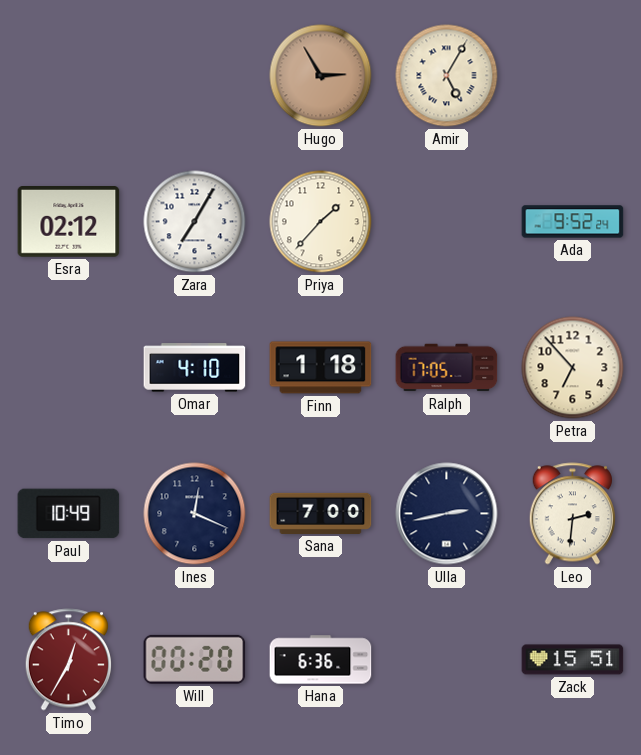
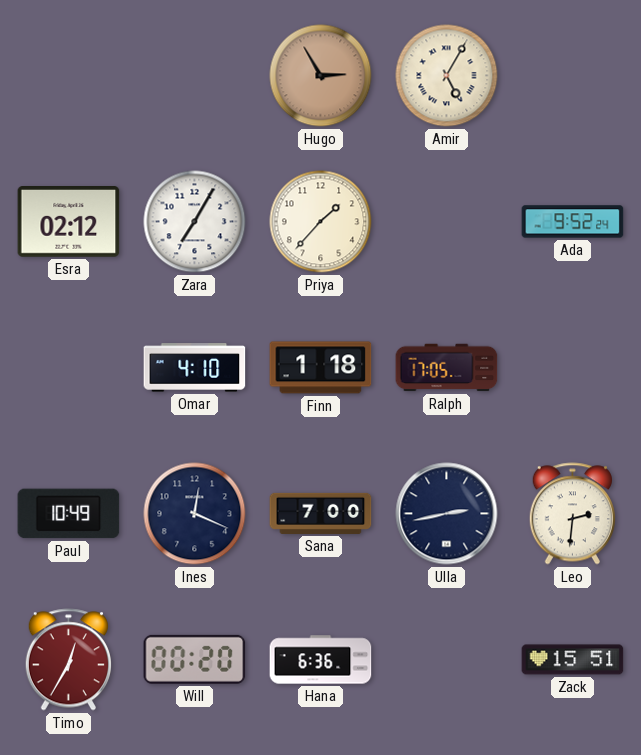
Petra: 6:53 -> none
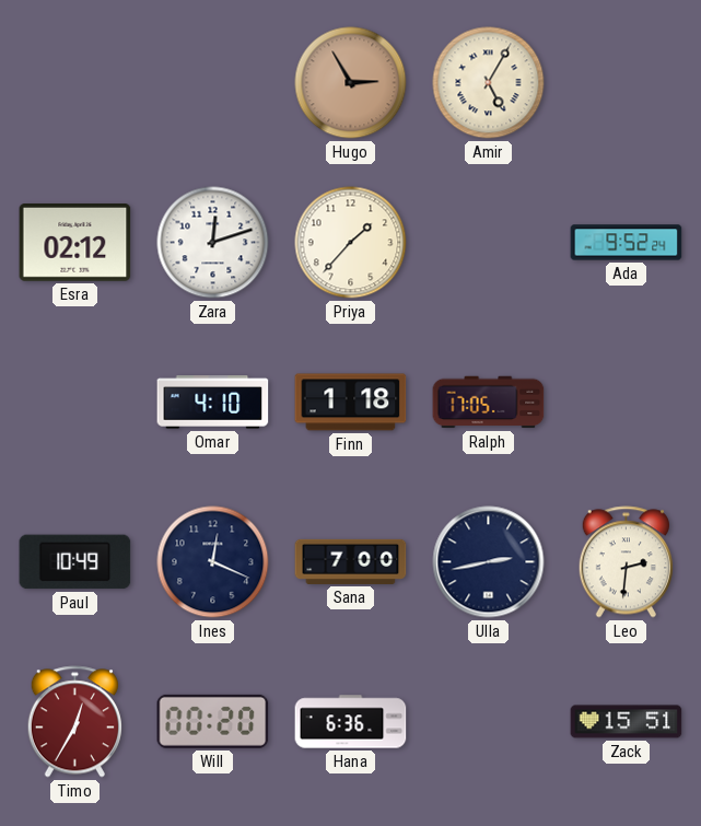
Zara: 7:05 -> 12:12
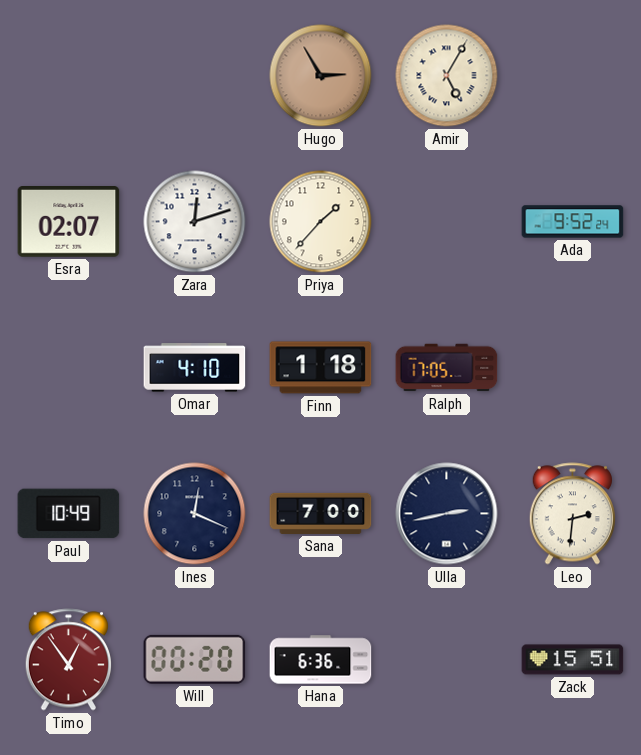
Esra: 02:12 -> 02:07
Timo: 12:35 -> 12:54
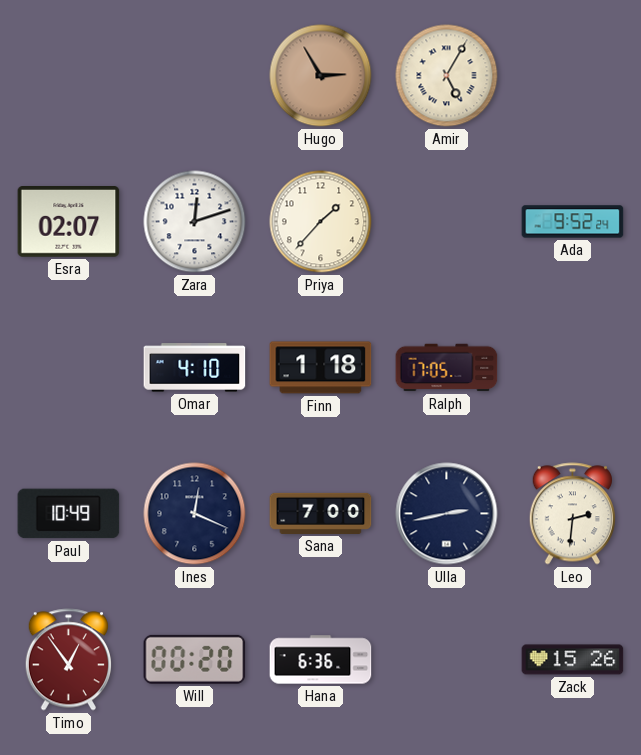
Zack: 15:51 -> 15:26
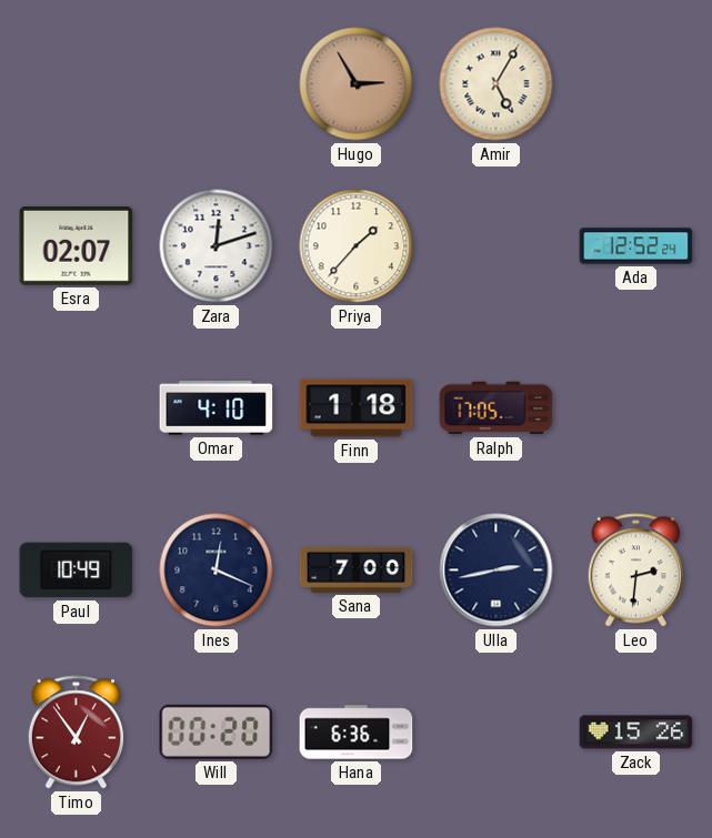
Ada: 9:52 -> 12:52
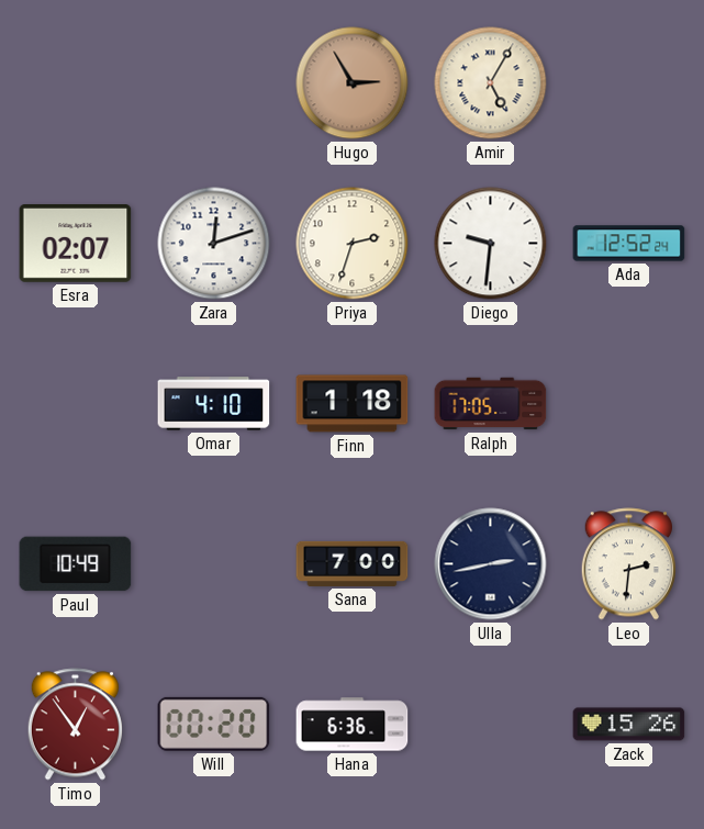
Priya: 1:37 -> 2:33
Diego: none -> 9:31
Ines: 12:19 -> none
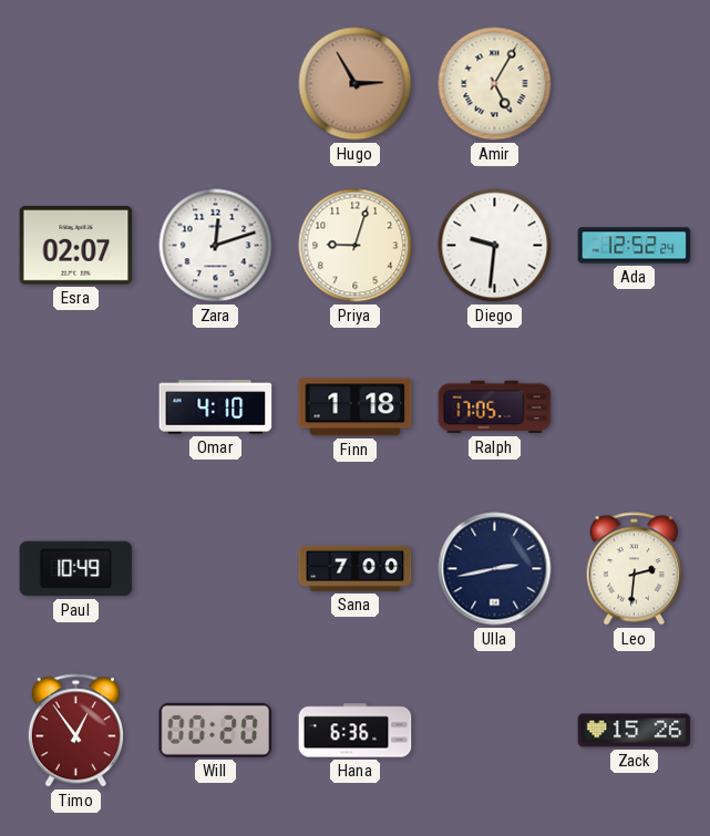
Priya: 2:33 -> 9:03
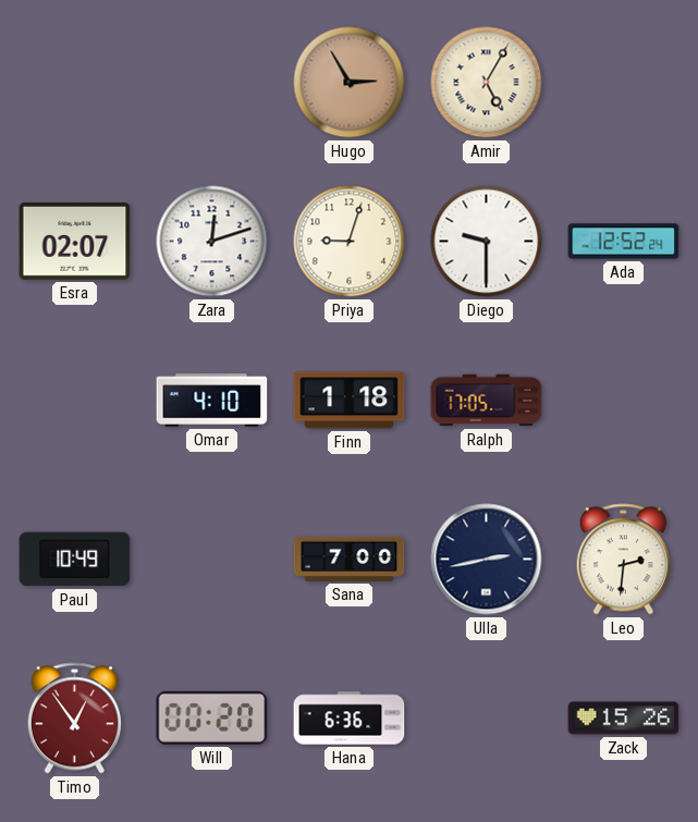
Diego: 9:31 -> 9:30
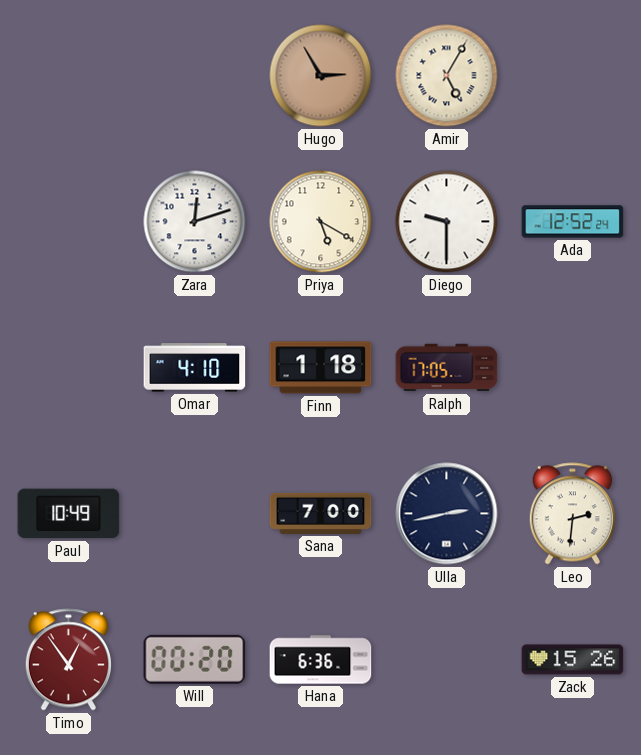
Esra: 02:07 -> none
Priya: 9:03 -> 5:20
